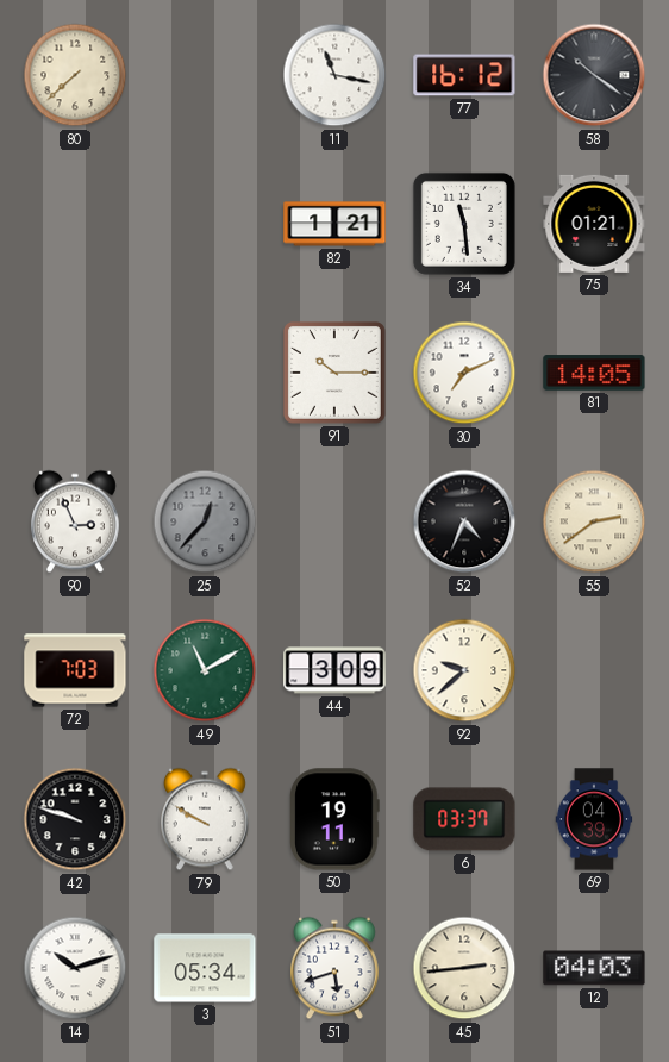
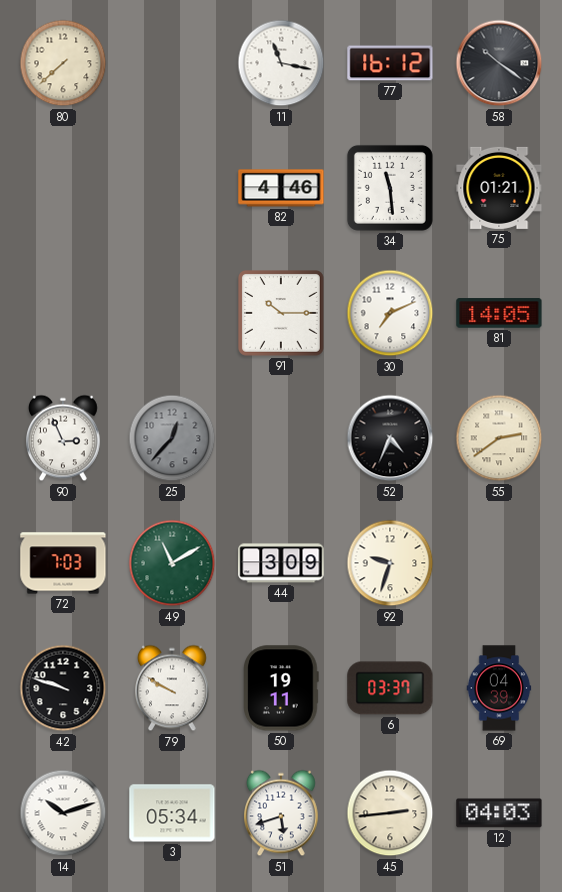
82: 1:21 -> 4:46
92: 9:38 -> 9:33
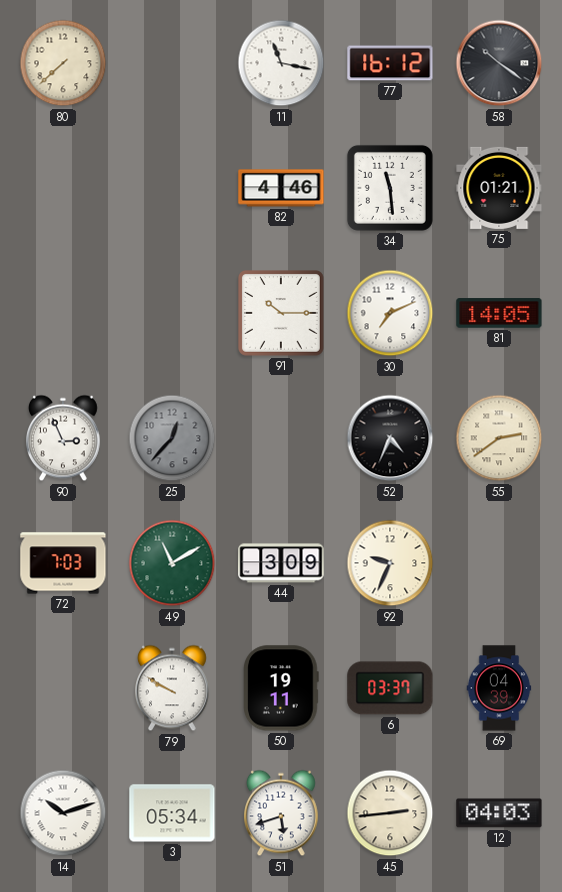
92: 9:33 -> 9:34
42: 9:48 -> none
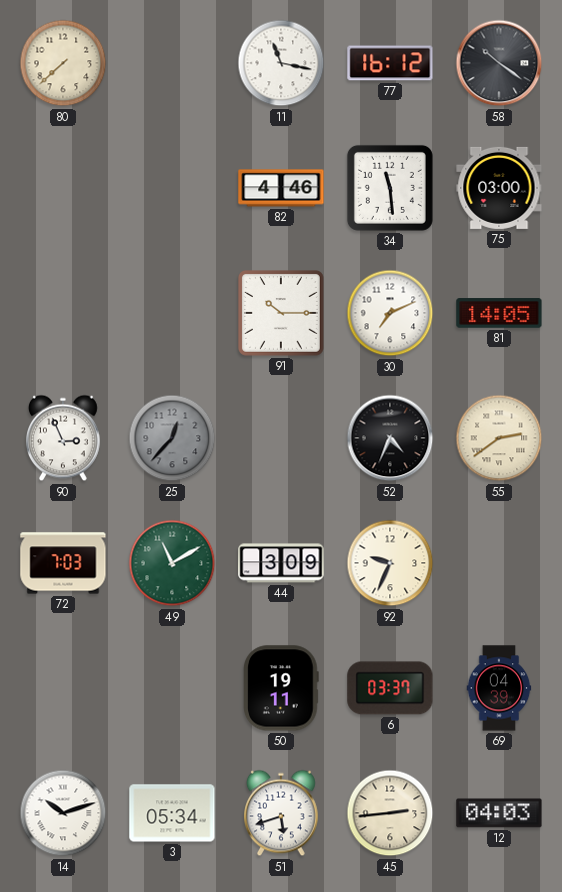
75: 01:21 -> 03:00
79: 9:50 -> none
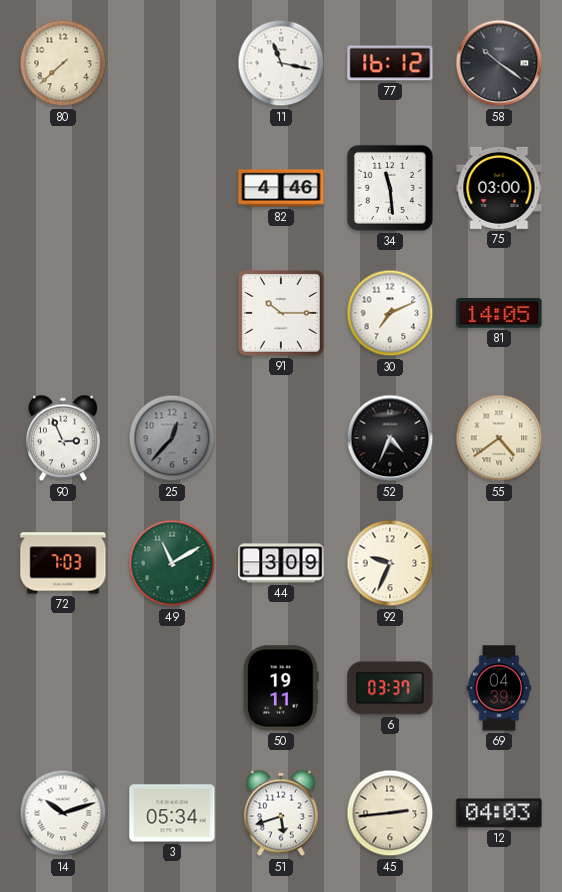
55: 2:39 -> 4:39
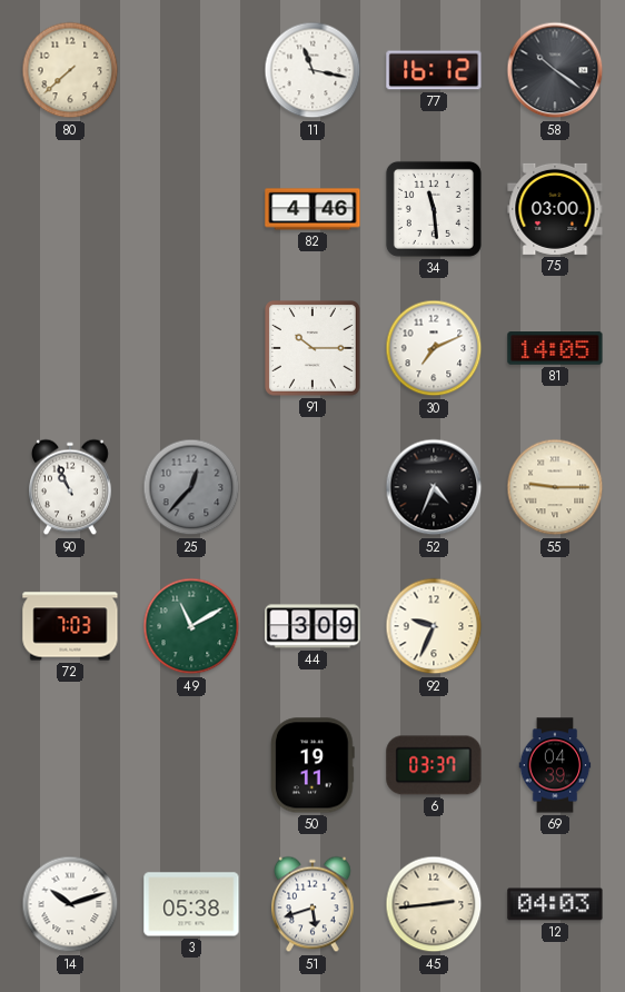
90: 2:56 -> 10:56
55: 4:39 -> 9:15
3: 05:34 -> 05:38
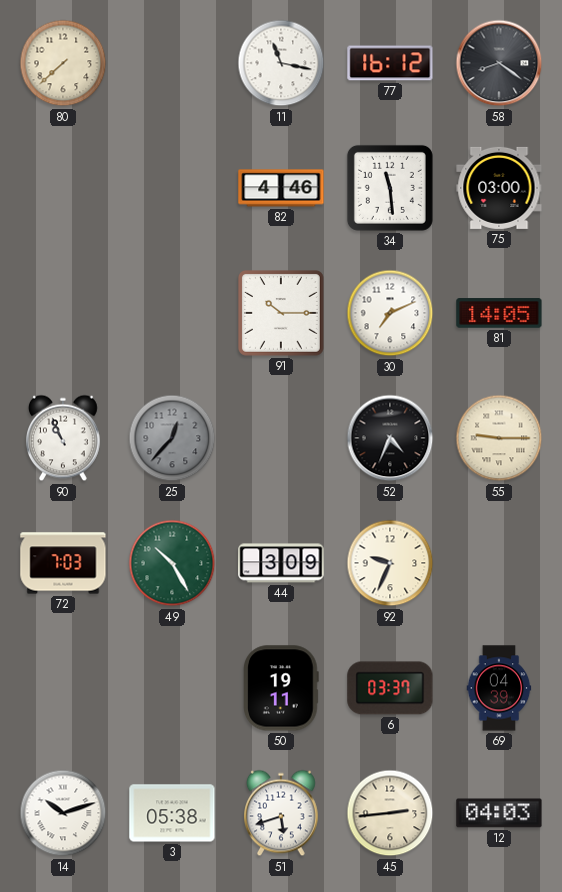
58: 10:21 -> 8:21
49: 11:10 -> 10:25
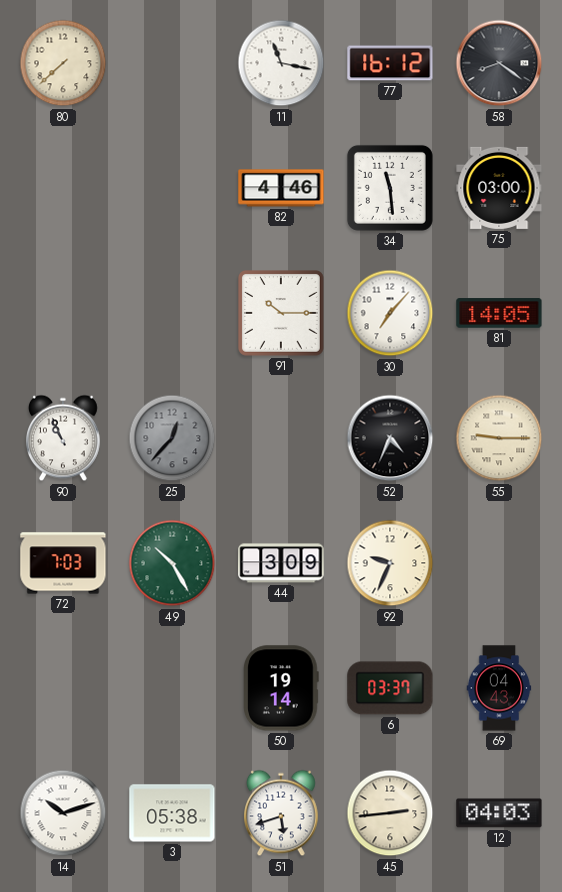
30: 7:11 -> 7:07
50: 19:11 -> 19:14
69: 04:39 -> 04:43
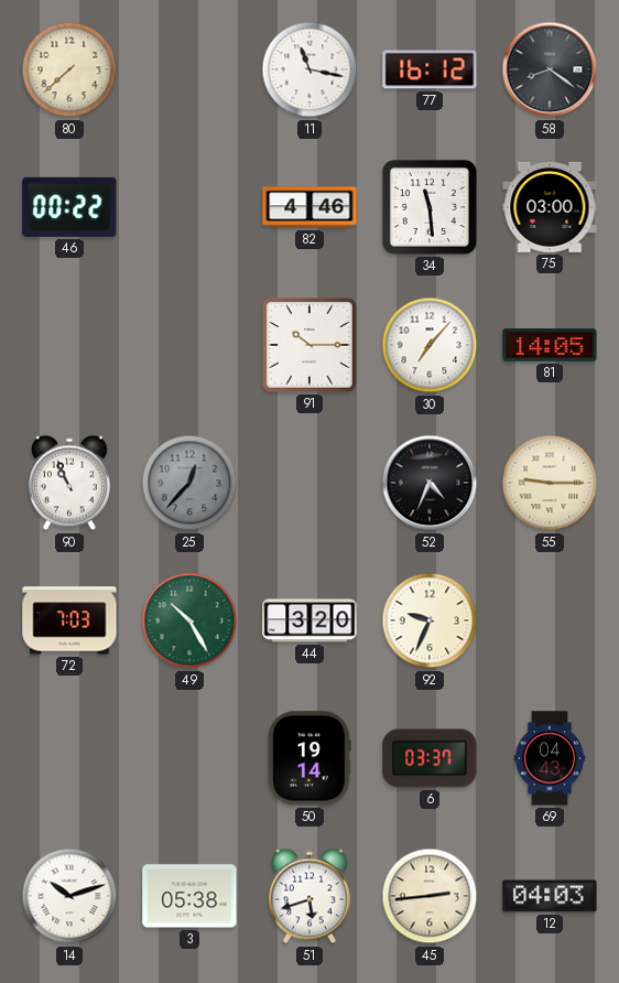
46: none -> 00:22
44: 3:09 -> 3:20
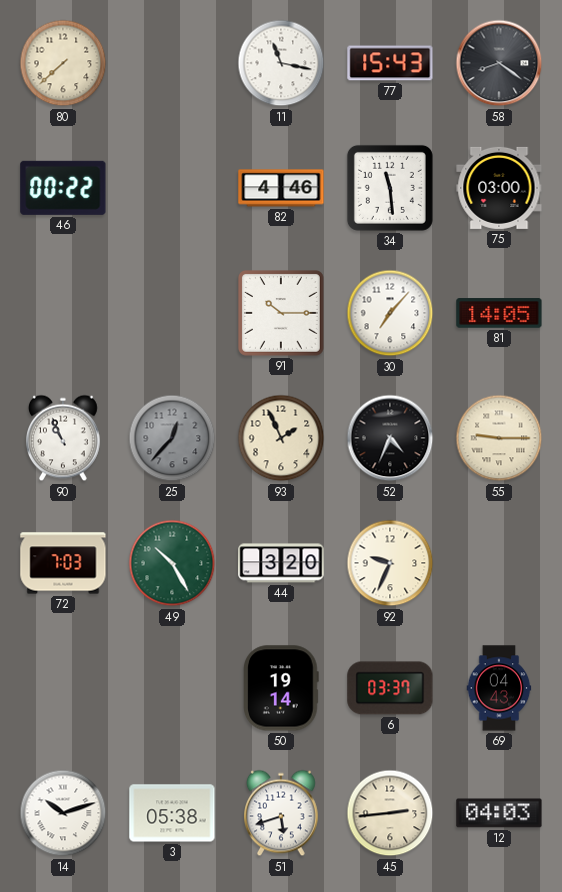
77: 16:12 -> 15:43
93: none -> 1:56
